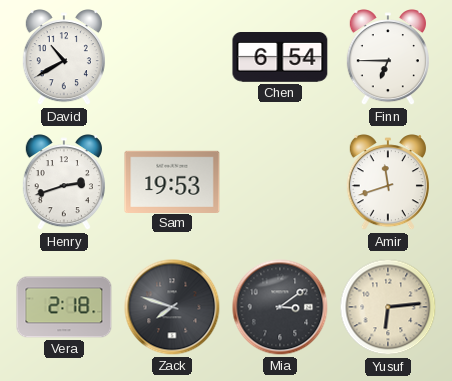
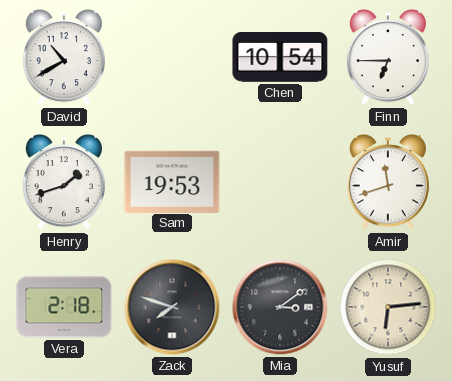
Chen: 6:54 -> 10:54
Henry: 2:42 -> 1:42
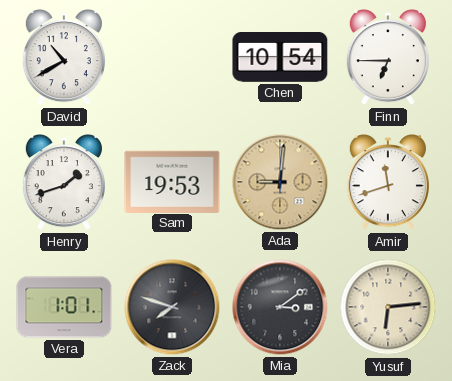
Ada: none -> 9:01
Vera: 2:18 -> 1:01
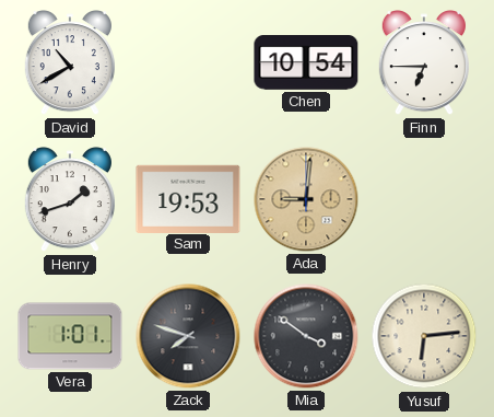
Amir: 11:42 -> none
Mia: 3:09 -> 3:51
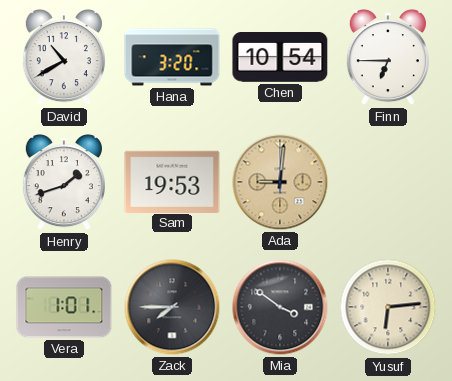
Hana: none -> 3:20
Zack: 7:48 -> 7:45
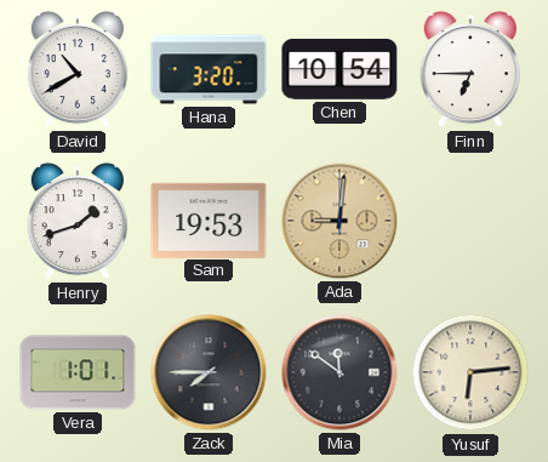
Mia: 3:51 -> 11:51
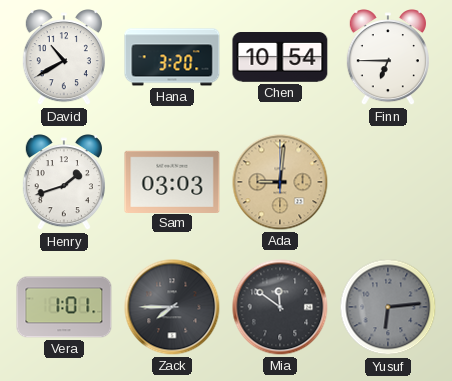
Sam: 19:53 -> 03:03
Yusuf dial: cream -> grey
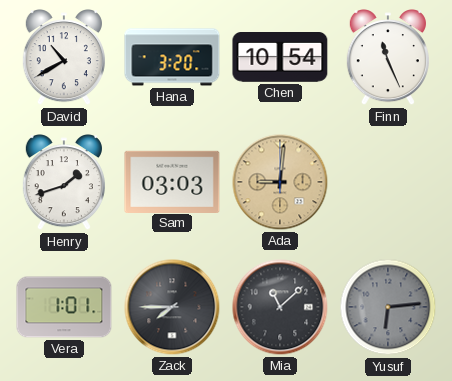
Finn: 6:45 -> 11:26
Mia: 11:51 -> 11:08
